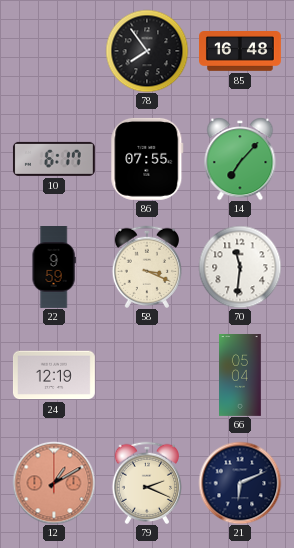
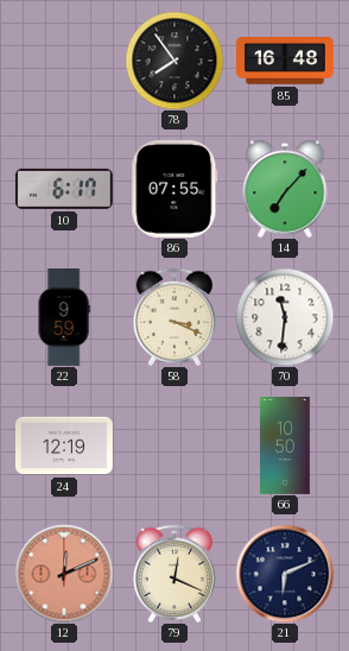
66: 05:04 -> 10:50
12: 1:10 -> 12:11
79: 2:19 -> 12:19
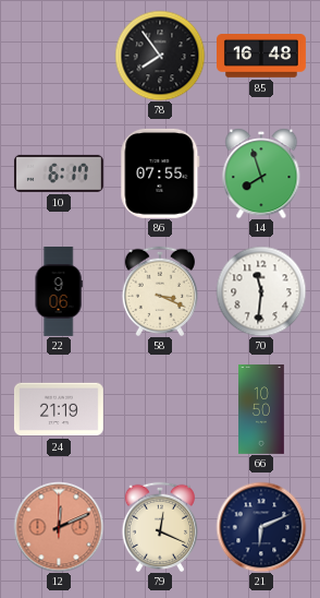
14: 7:07 -> 7:57
22: 9:59 -> 9:06
24: 12:19 -> 21:19
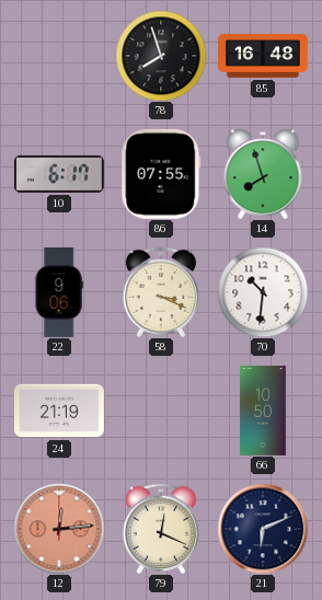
78: 7:54 -> 7:57
70: 11:31 -> 10:31
12: 12:11 -> 12:14
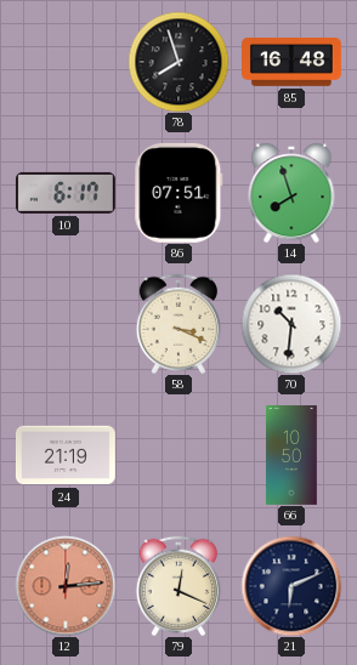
86: 07:55 -> 07:51
22: 9:06 -> none
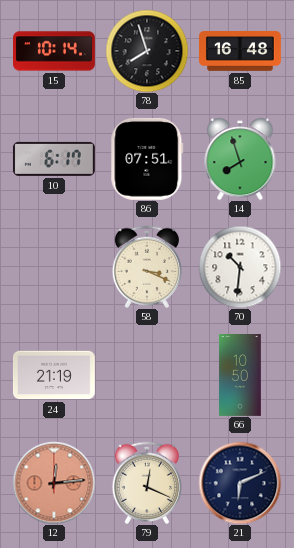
15: none -> 10:14
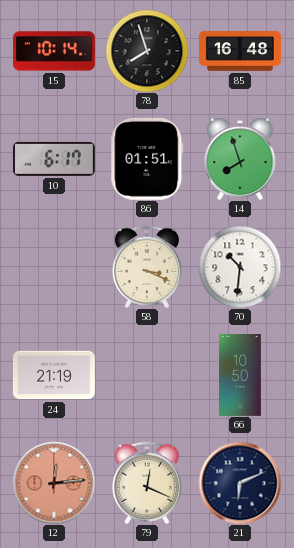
86: 07:51 -> 01:51
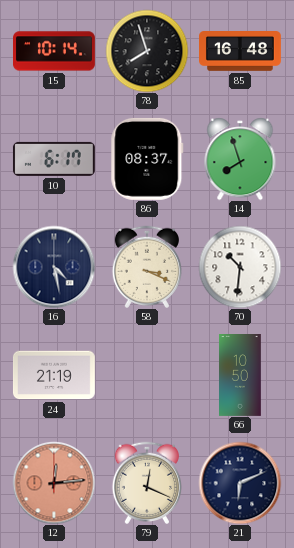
86: 01:51 -> 08:37
16: none -> 4:28
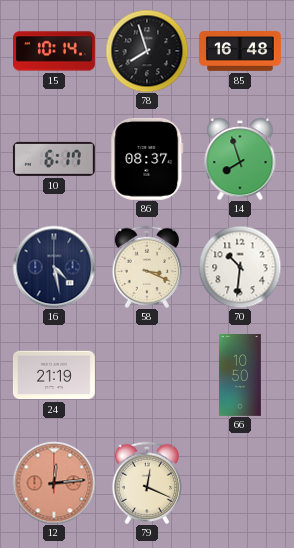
21: 6:11 -> none
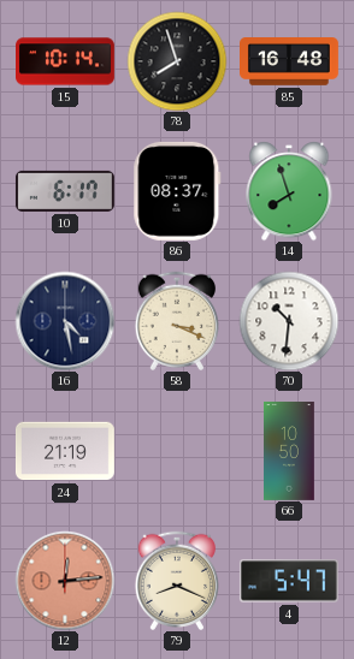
79: 12:19 -> 8:19
4: none -> 5:47
